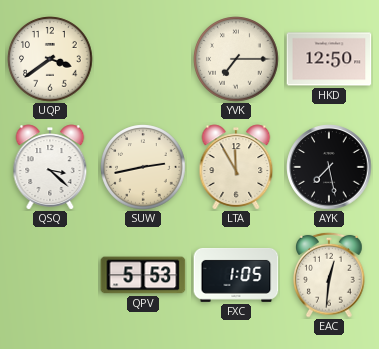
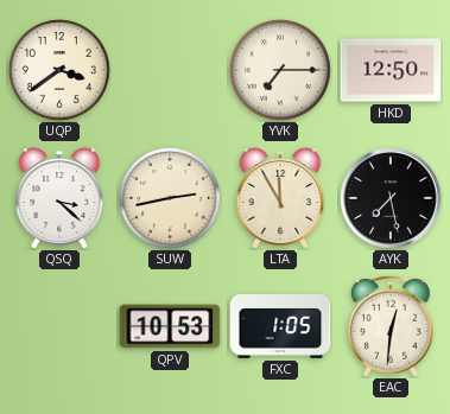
QPV: 5:53 -> 10:53
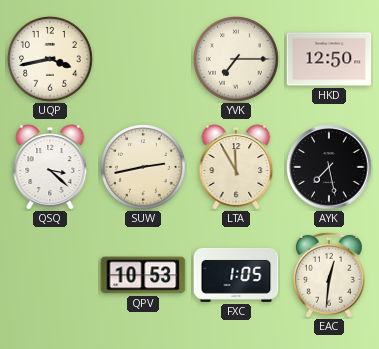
UQP: 3:39 -> 3:43
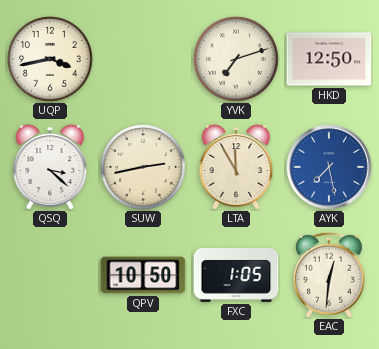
YVK: 7:15 -> 7:12
AYK dial: black -> blue
QPV: 10:53 -> 10:50
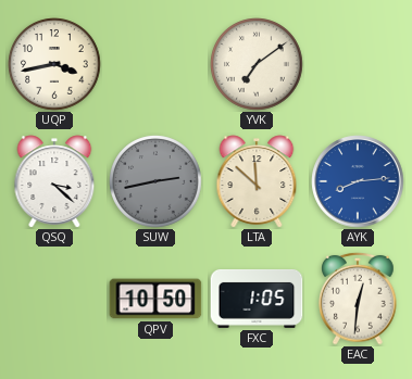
YVK: 7:12 -> 7:09
HKD: 12:50 -> none
SUW dial: cream -> grey
LTA: 11:55 -> 11:52
AYK: 7:28 -> 8:14
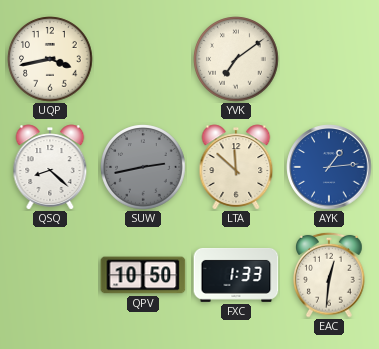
QSQ: 3:22 -> 8:22
AYK: 8:14 -> 1:14
FXC: 1:05 -> 1:33
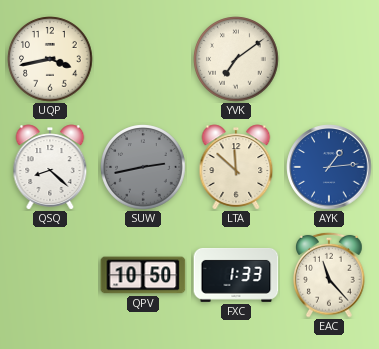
EAC: 12:31 -> 11:23
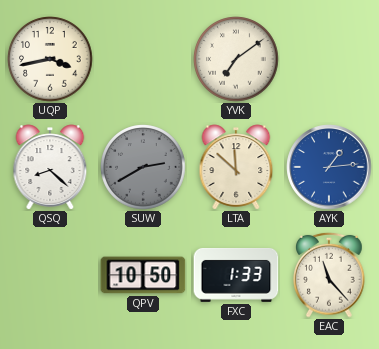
SUW: 2:43 -> 2:40
